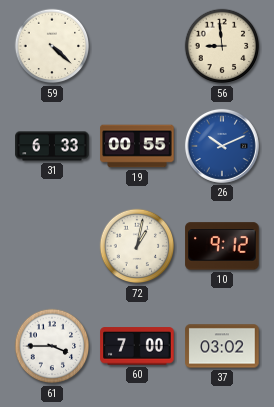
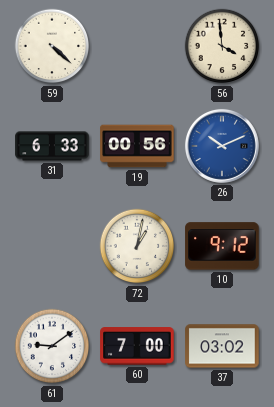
56: 8:59 -> 3:59
19: 00:55 -> 00:56
61: 3:45 -> 9:09
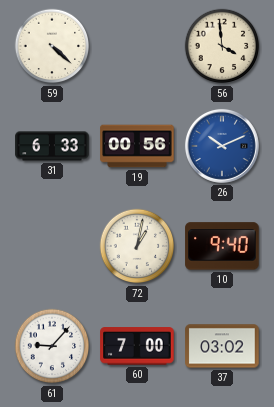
10: 9:12 -> 9:40
61: 9:09 -> 9:07
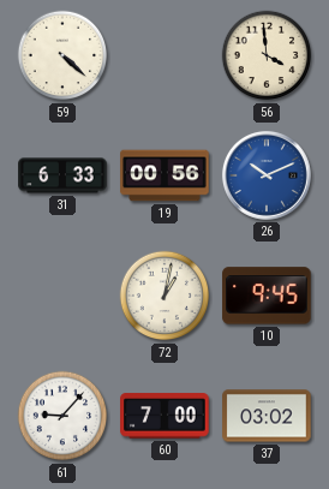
10: 9:40 -> 9:45
